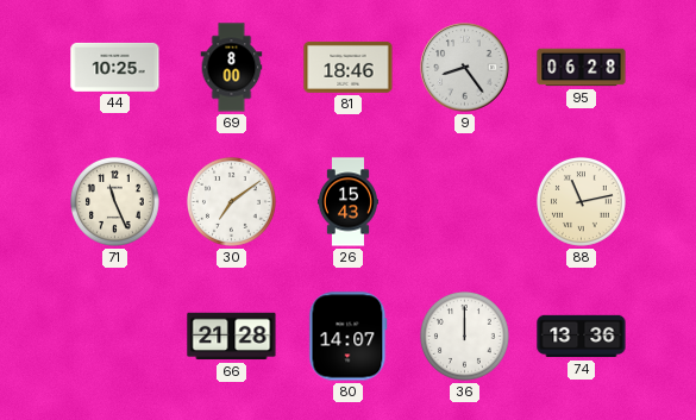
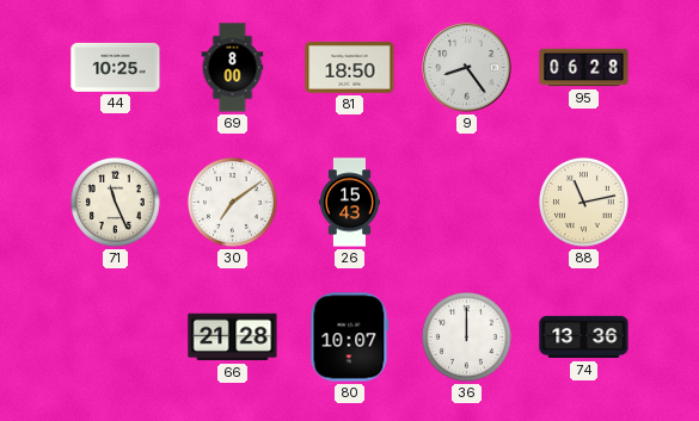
81: 18:46 -> 18:50
80: 14:07 -> 10:07
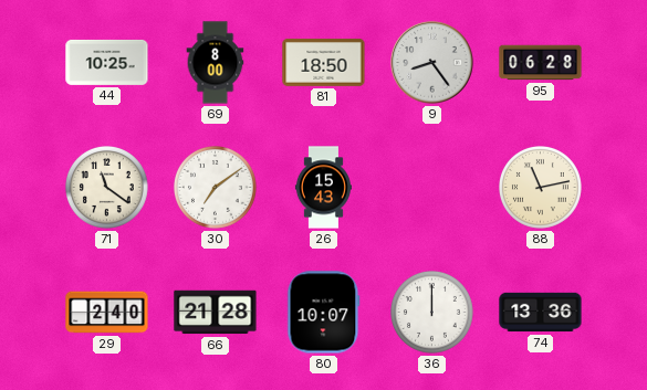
71: 11:26 -> 11:21
29: none -> 2:40
